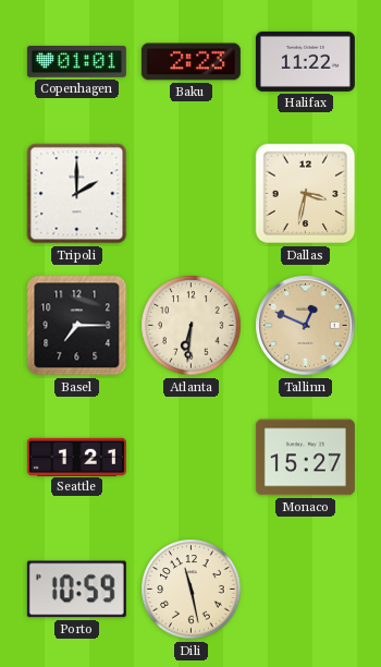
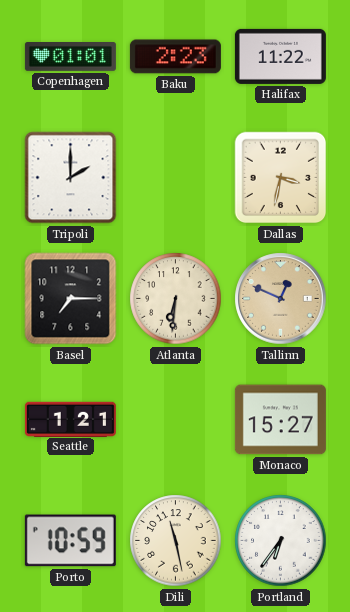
Portland: none -> 6:36
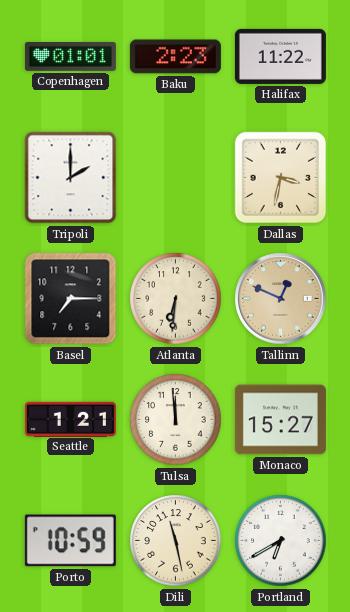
Tulsa: none -> 11:59
Portland: 6:36 -> 6:40
